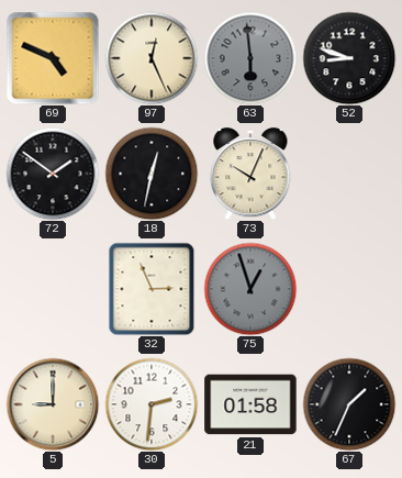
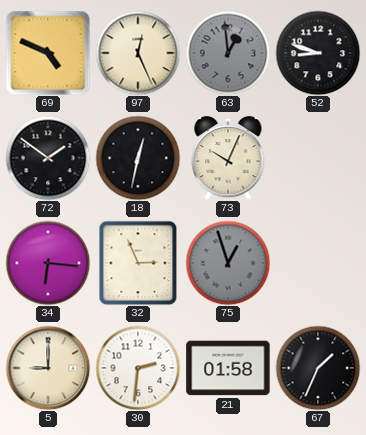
63: 5:59 -> 12:59
34: none -> 6:16
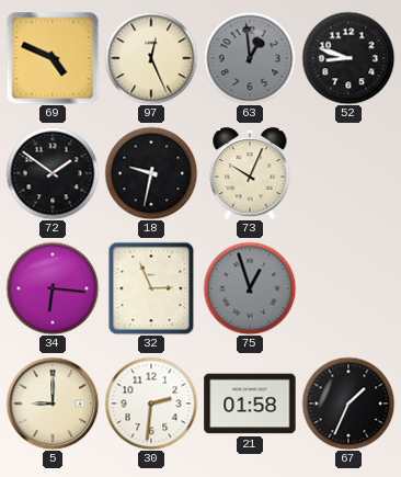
18: 12:32 -> 9:32
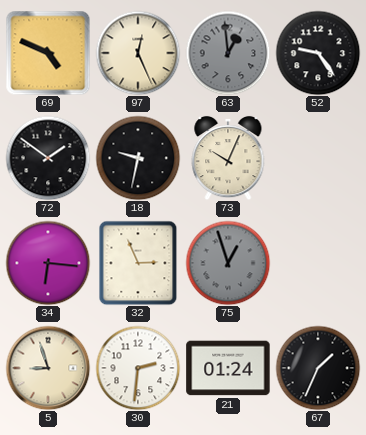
52: 8:48 -> 9:24
5: 9:00 -> 8:57
21: 01:58 -> 01:24
